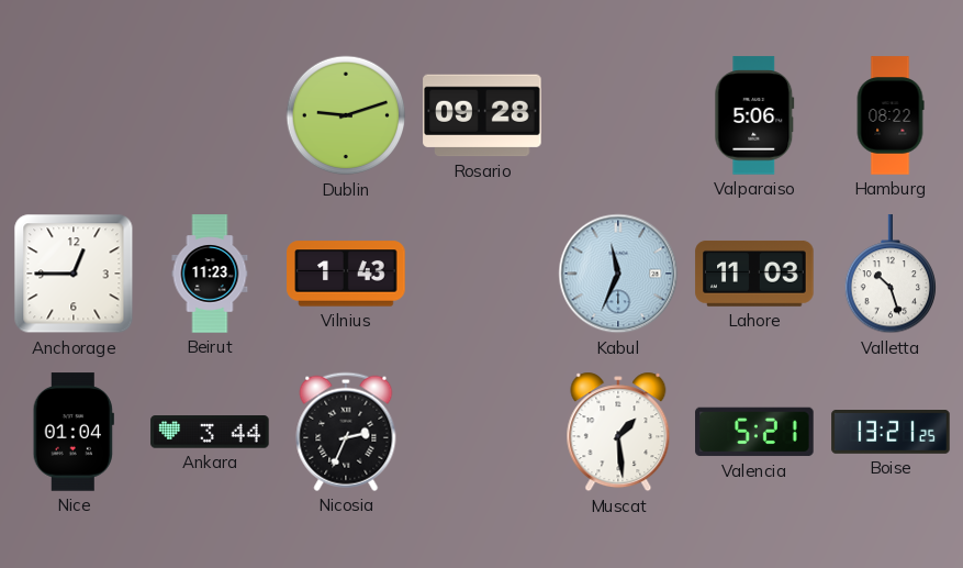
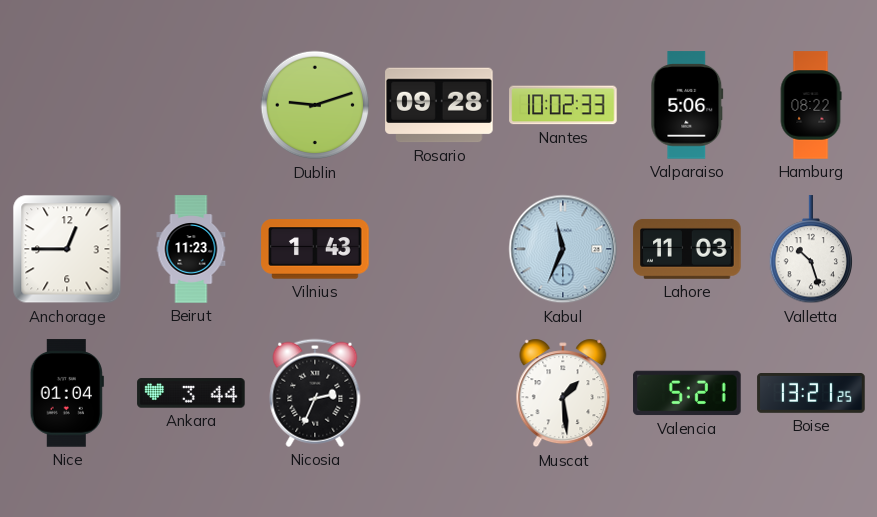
Nantes: none -> 10:02
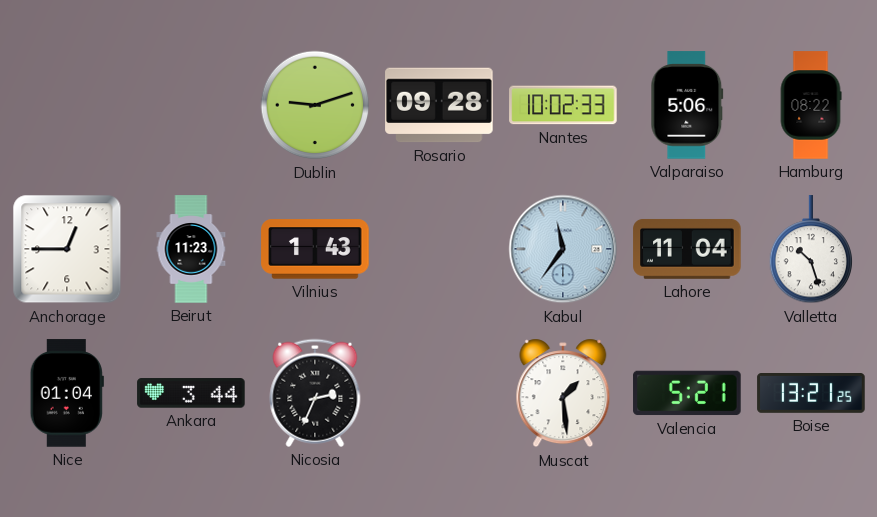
Kabul: 11:34 -> 11:36
Lahore: 11:03 -> 11:04
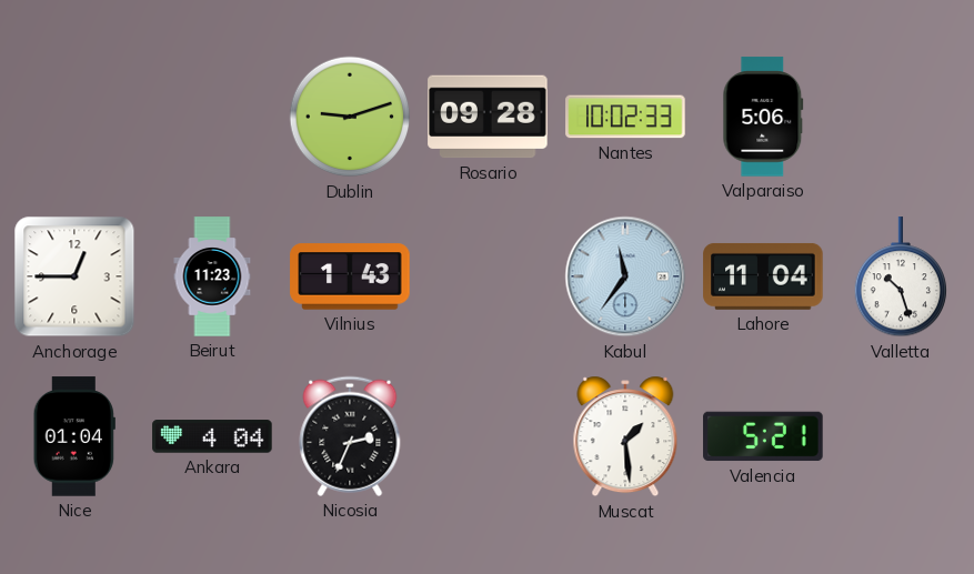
Hamburg: 08:22 -> none
Ankara: 3:44 -> 4:04
Boise: 13:21 -> none
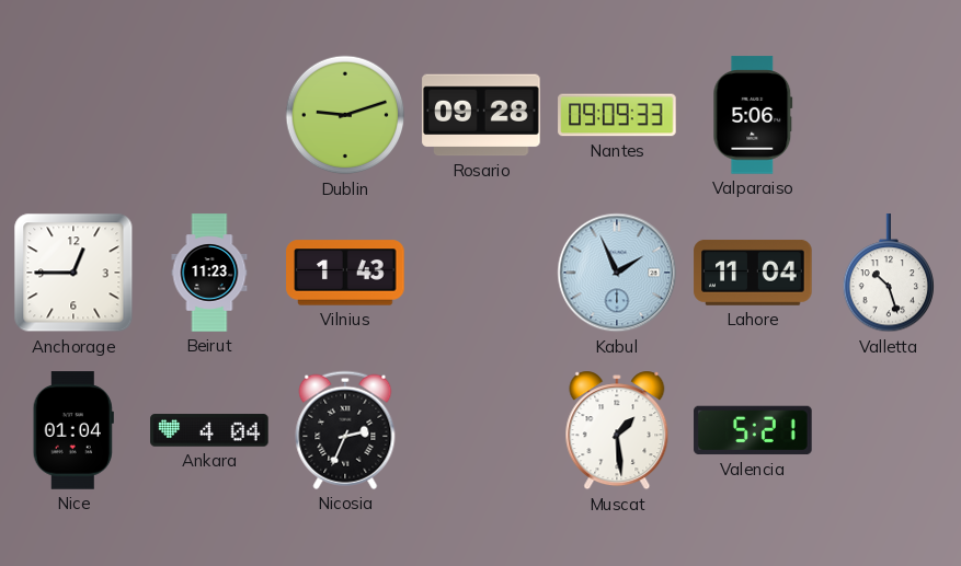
Nantes: 10:02 -> 09:09
Kabul: 11:36 -> 1:56
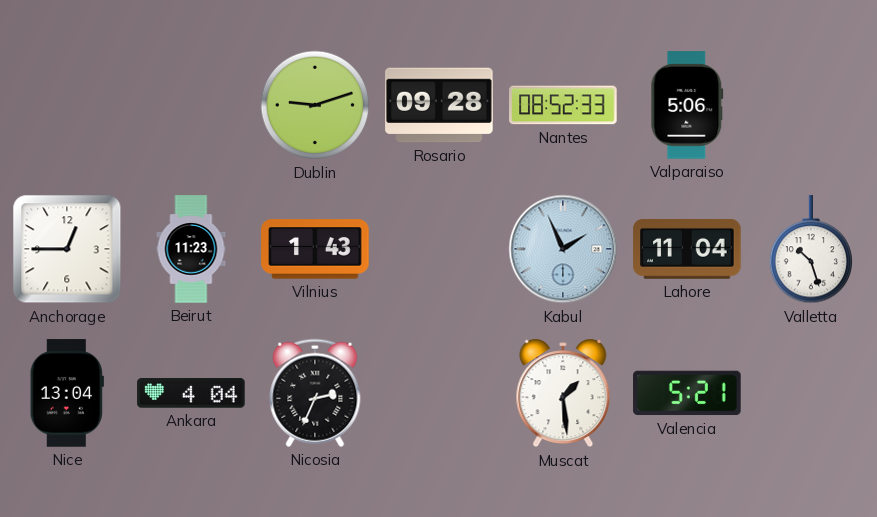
Nantes: 09:09 -> 08:52
Nice: 01:04 -> 13:04
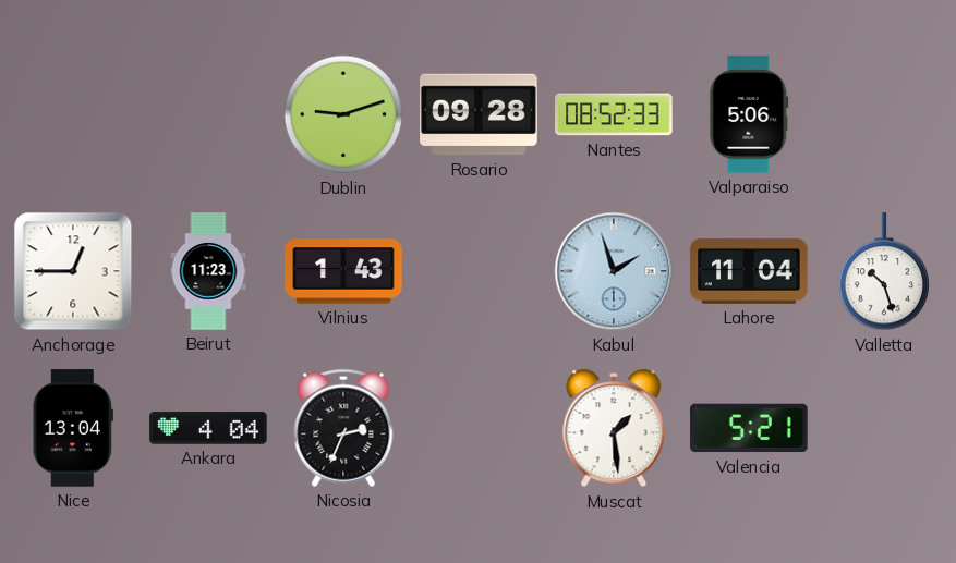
Kabul: 1:56 -> 1:57
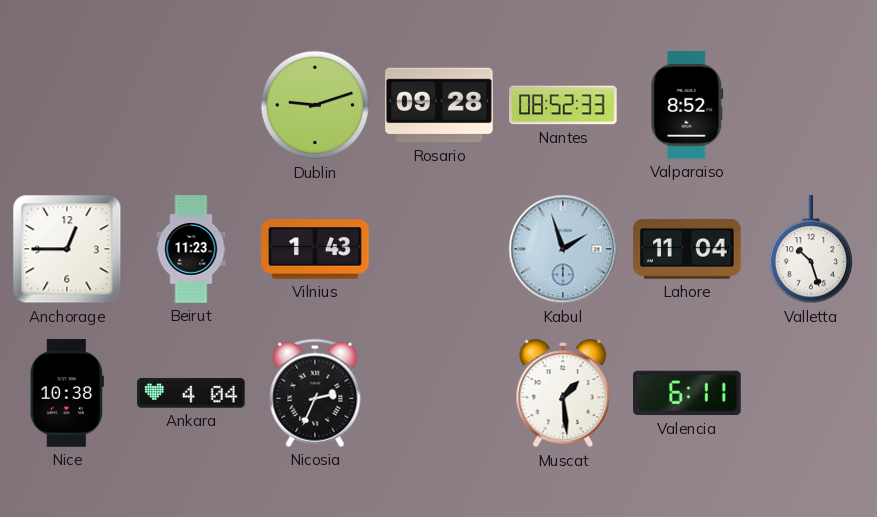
Valparaiso: 5:06 -> 8:52
Nice: 13:04 -> 10:38
Valencia: 5:21 -> 6:11
